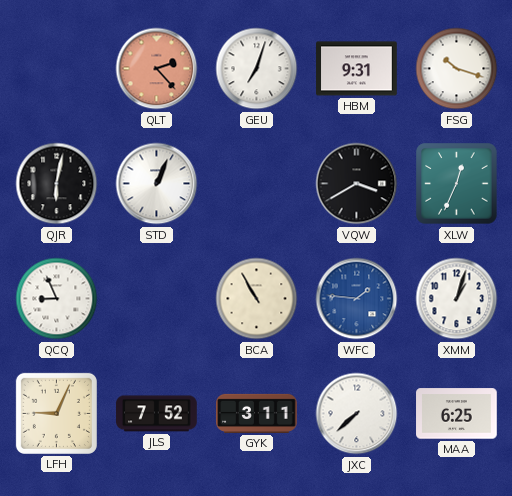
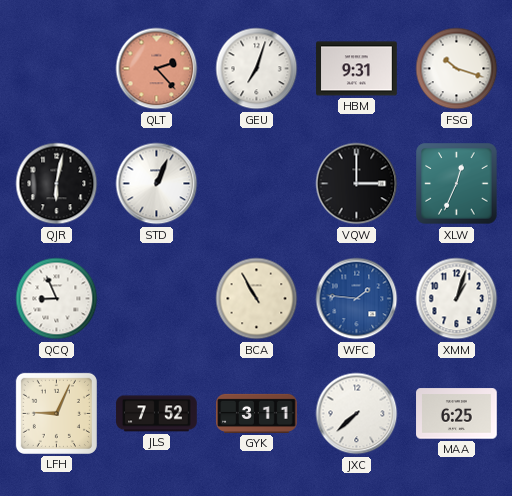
VQW: 3:40 -> 3:00
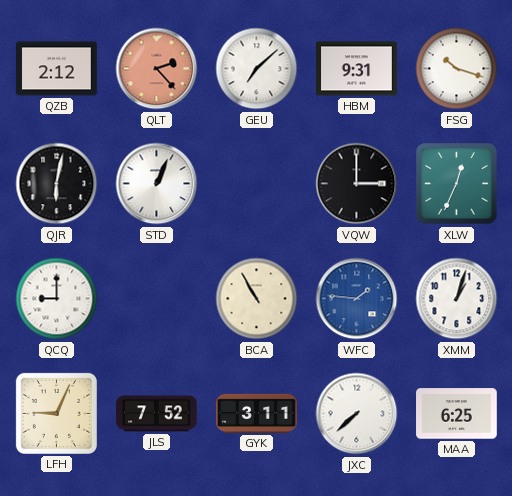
QZB: none -> 2:12
GEU: 7:03 -> 7:08
QCQ: 8:56 -> 9:00
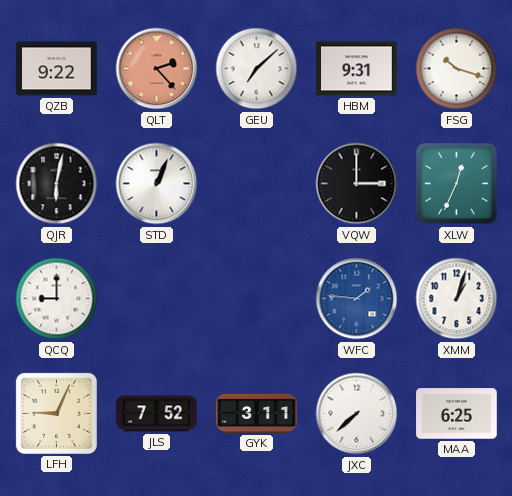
QZB: 2:12 -> 9:22
BCA: 10:55 -> none
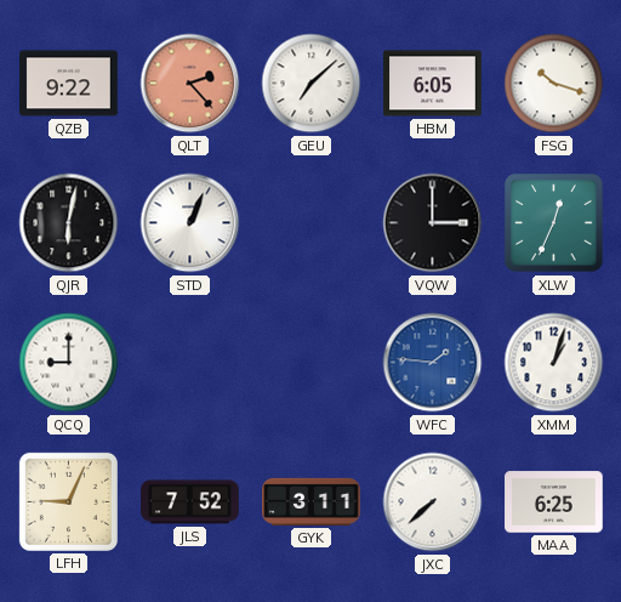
HBM: 9:31 -> 6:05
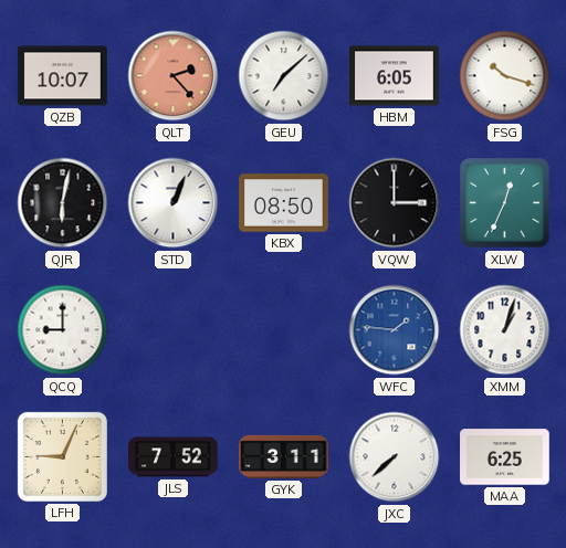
QZB: 9:22 -> 10:07
KBX: none -> 08:50
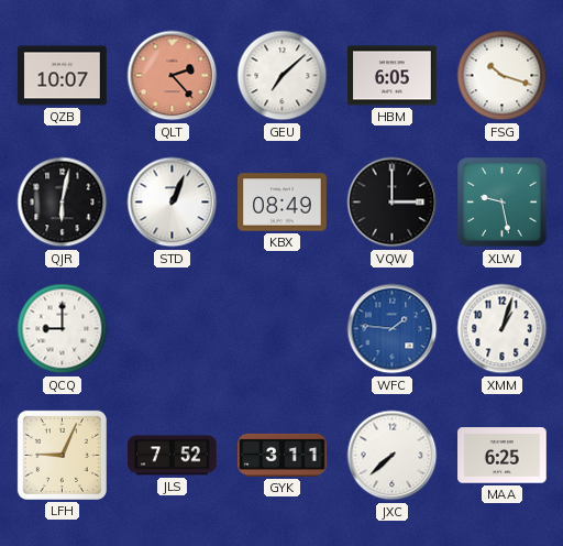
KBX: 08:50 -> 08:49
XLW: 12:34 -> 9:28
